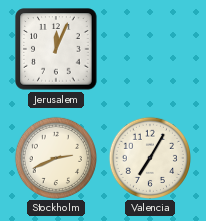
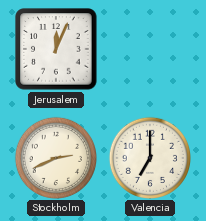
Valencia: 7:05 -> 7:00
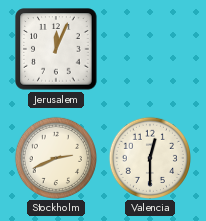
Valencia: 7:00 -> 12:30
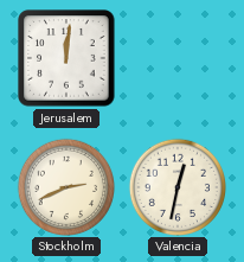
Jerusalem: 12:04 -> 12:01
Valencia: 12:30 -> 12:32
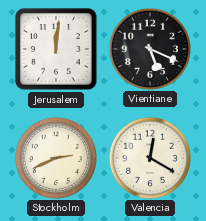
Vientiane: none -> 5:19
Valencia: 12:32 -> 12:20
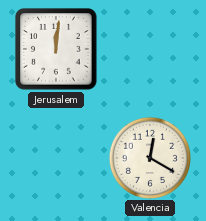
Vientiane: 5:19 -> none
Stockholm: 2:41 -> none
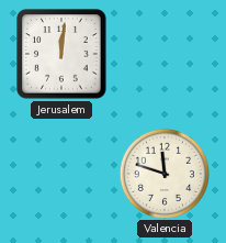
Valencia: 12:20 -> 11:48
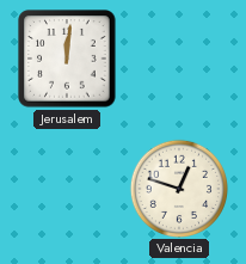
Valencia: 11:48 -> 12:48
